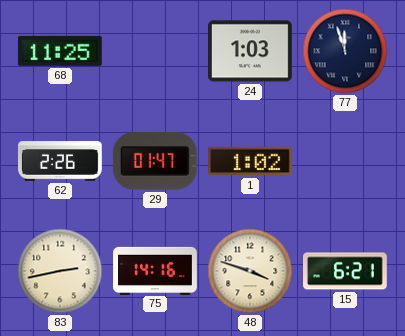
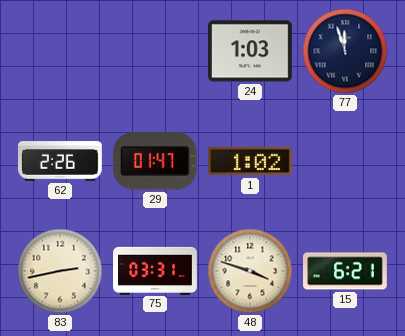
68: 11:25 -> none
75: 14:16 -> 03:31
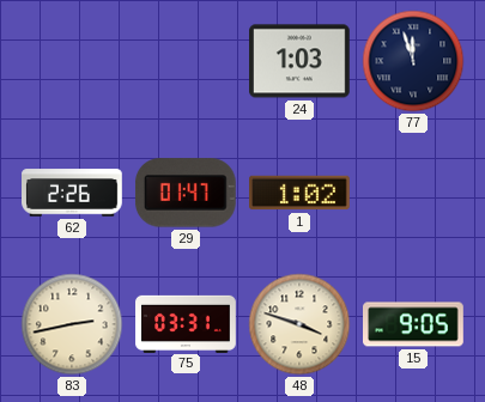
15: 6:21 -> 9:05
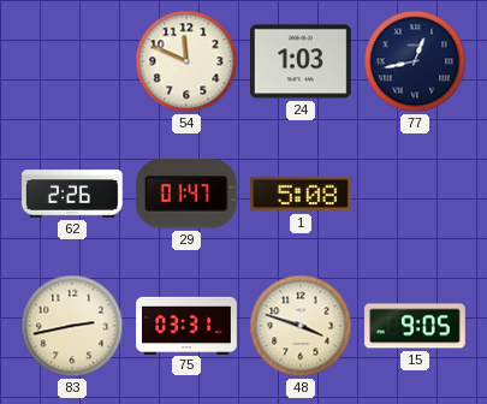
54: none -> 11:49
77: 11:57 -> 12:43
1: 1:02 -> 5:08
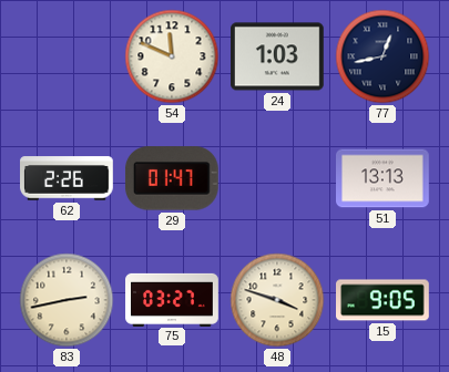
1: 5:08 -> none
51: none -> 13:13
75: 03:31 -> 03:27
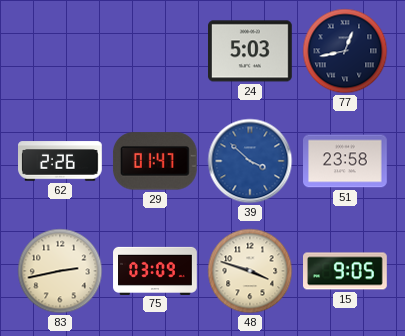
54: 11:49 -> none
24: 1:03 -> 5:03
39: none -> 3:52
51: 13:13 -> 23:58
75: 03:27 -> 03:09
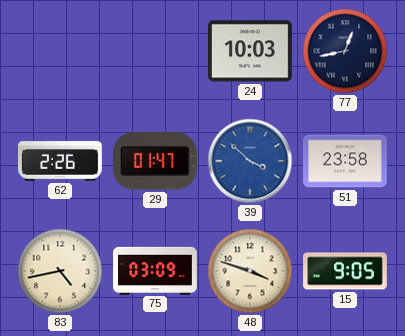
24: 5:03 -> 10:03
83: 2:43 -> 4:43
